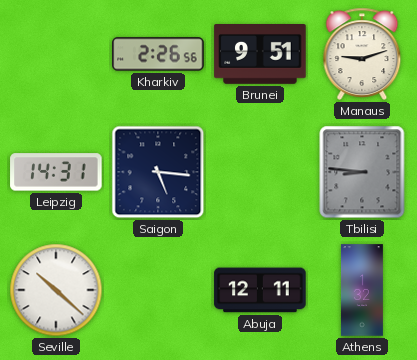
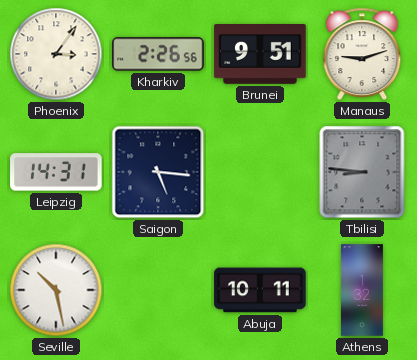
Phoenix: none -> 3:06
Seville: 10:22 -> 10:28
Abuja: 12:11 -> 10:11
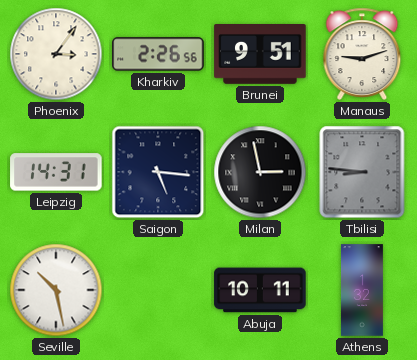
Milan: none -> 2:58
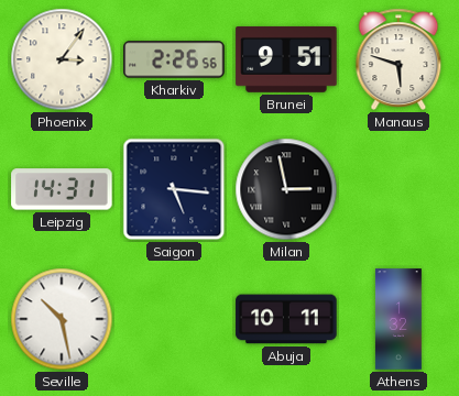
Manaus: 9:12 -> 5:48
Tbilisi: 8:46 -> none
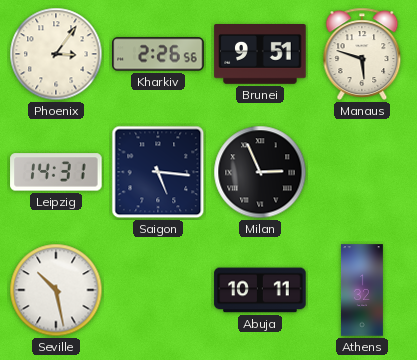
Milan: 2:58 -> 2:56
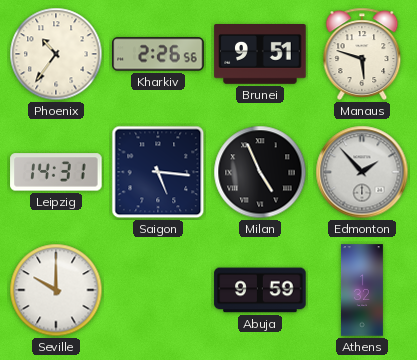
Phoenix: 3:06 -> 10:36
Milan: 2:56 -> 4:56
Edmonton: none -> 1:53
Seville: 10:28 -> 10:00
Abuja: 10:11 -> 9:59
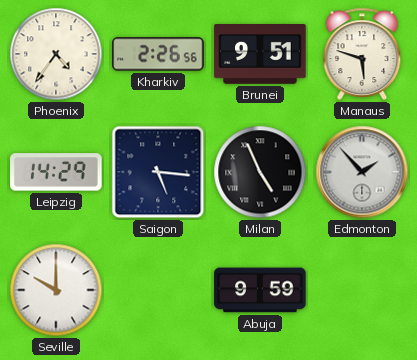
Phoenix: 10:36 -> 4:36
Leipzig: 14:31 -> 14:29
Athens: 1:32 -> none
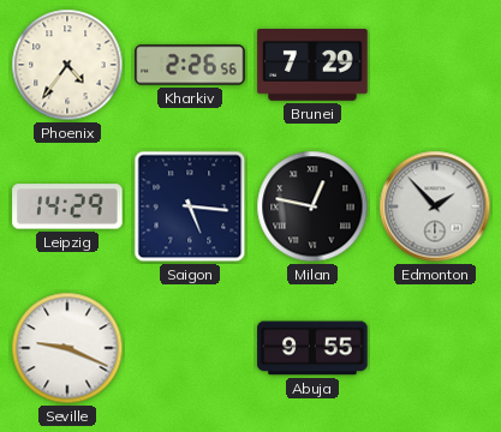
Brunei: 9:51 -> 7:29
Manaus: 5:48 -> none
Milan: 4:56 -> 12:47
Seville: 10:00 -> 9:19
Abuja: 9:59 -> 9:55
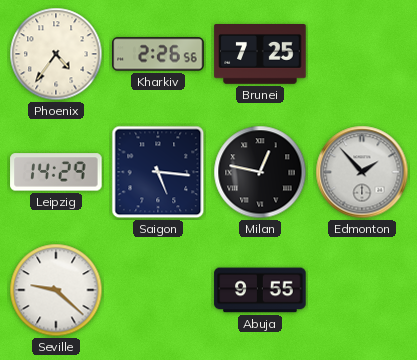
Brunei: 7:29 -> 7:25
Seville: 9:19 -> 9:22
